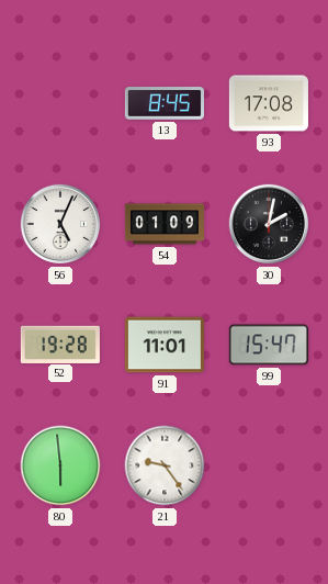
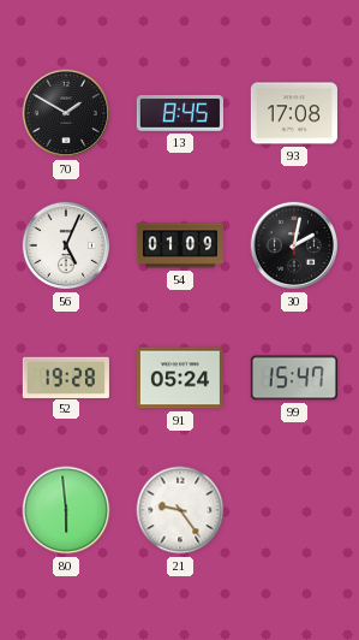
70: none -> 1:50
91: 11:01 -> 05:24
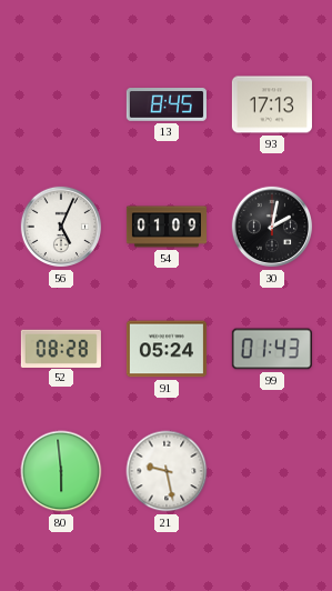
70: 1:50 -> none
93: 17:08 -> 17:13
52: 19:28 -> 08:28
99: 15:47 -> 01:43
21: 9:24 -> 9:28
